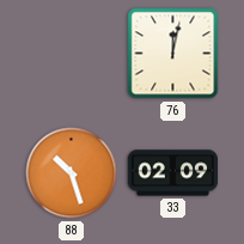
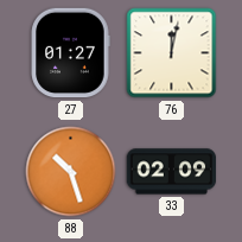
27: none -> 01:27
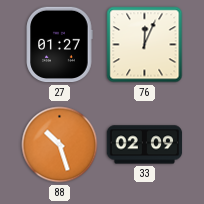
76: 12:02 -> 12:04
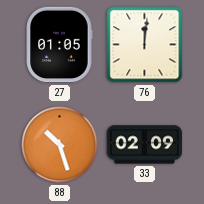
27: 01:27 -> 01:05
76: 12:04 -> 12:01
